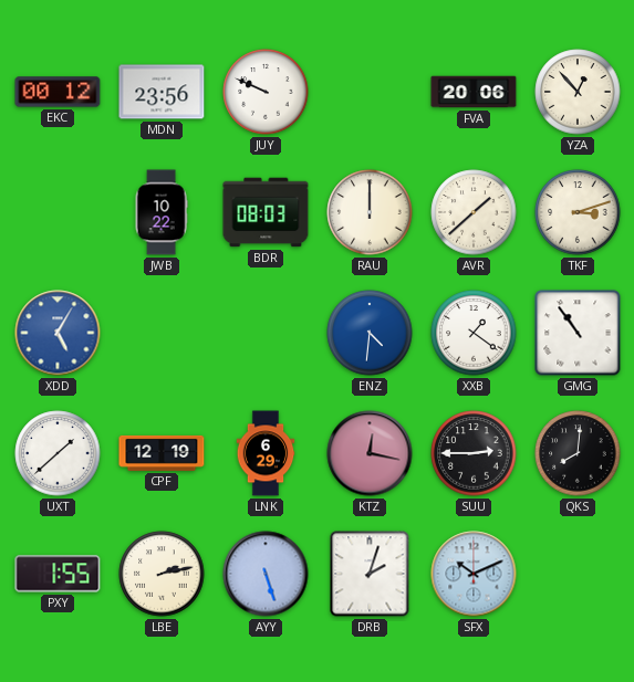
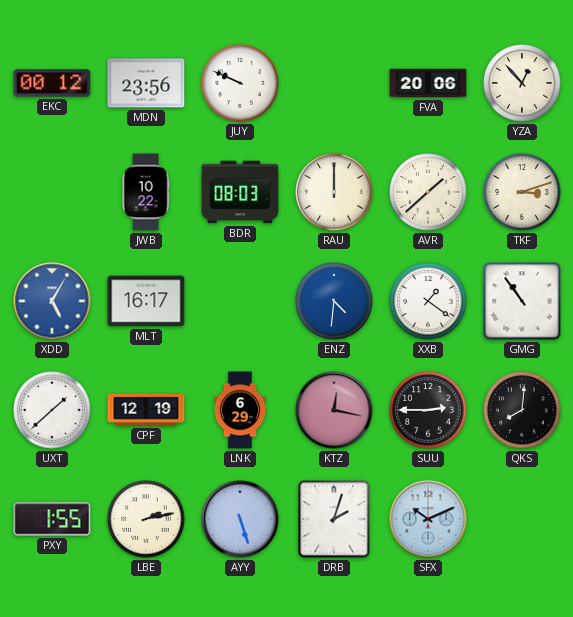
MLT: none -> 16:17
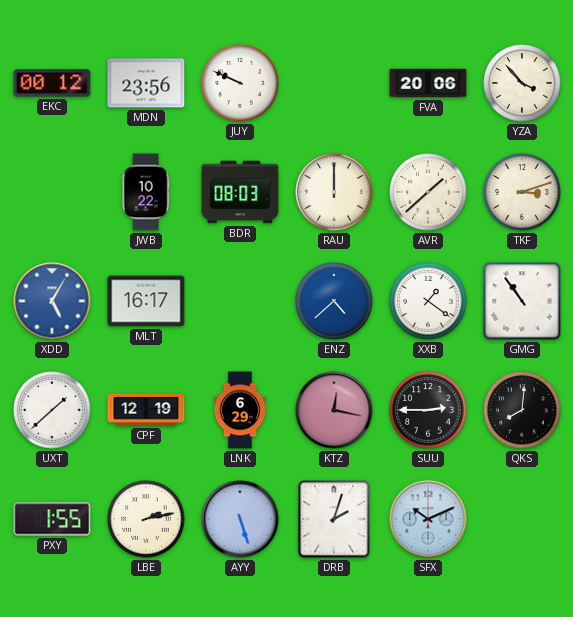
YZA: 12:53 -> 3:53
ENZ: 4:31 -> 4:38
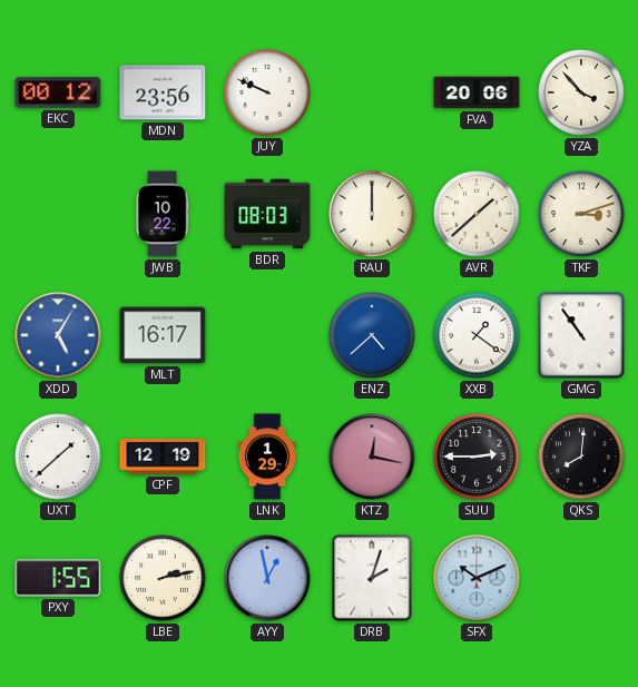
LNK: 6:29 -> 1:29
AYY: 5:27 -> 12:58
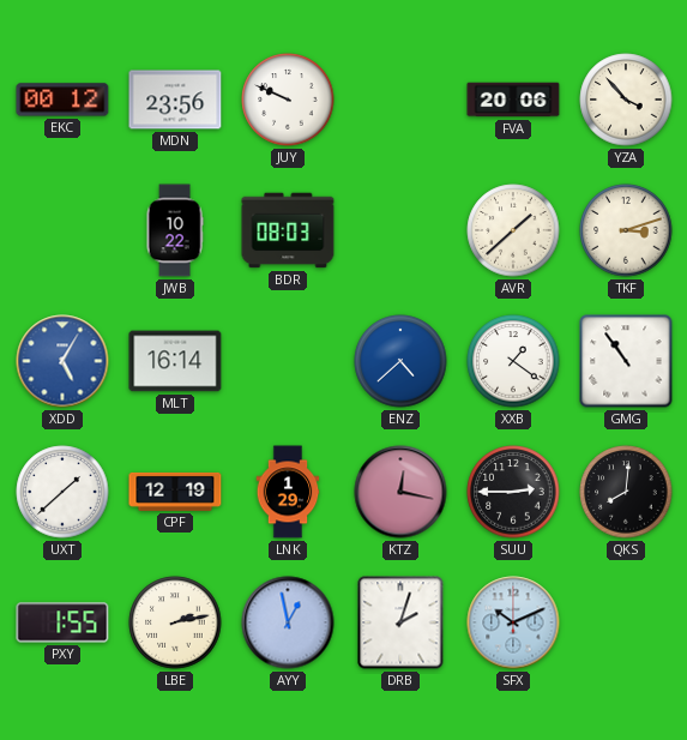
RAU: 12:00 -> none
MLT: 16:17 -> 16:14
